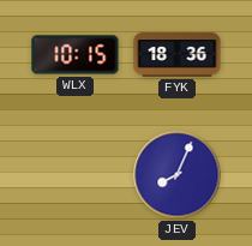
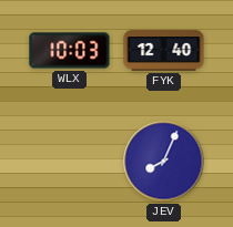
WLX: 10:15 -> 10:03
FYK: 18:36 -> 12:40
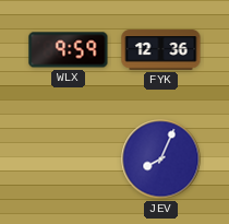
WLX: 10:03 -> 9:59
FYK: 12:40 -> 12:36
